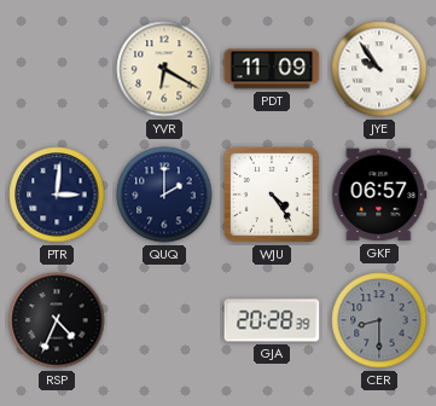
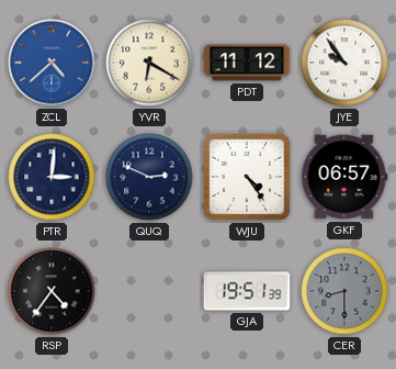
ZCL: none -> 4:38
PDT: 11:09 -> 11:12
QUQ: 2:00 -> 2:49
RSP: 4:34 -> 4:36
GJA: 20:28 -> 19:51
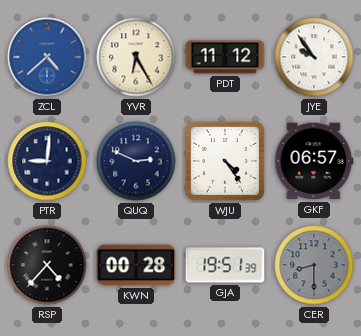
YVR: 6:20 -> 6:25
PTR: 3:01 -> 9:01
RSP: 4:36 -> 4:37
KWN: none -> 00:28
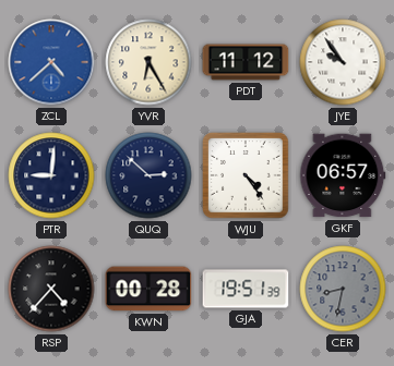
QUQ: 2:49 -> 2:52
CER: 8:30 -> 8:32
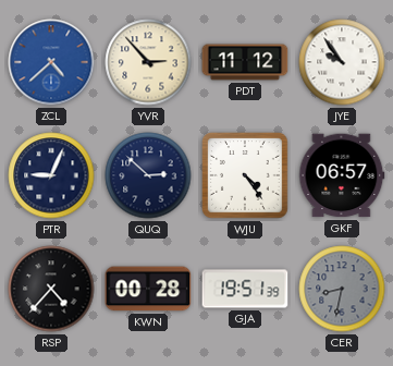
YVR: 6:25 -> 2:53
PTR: 9:01 -> 9:04
